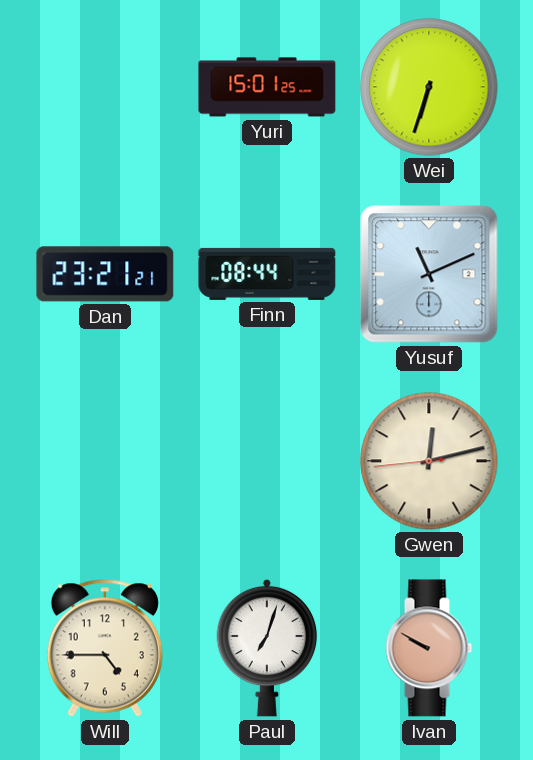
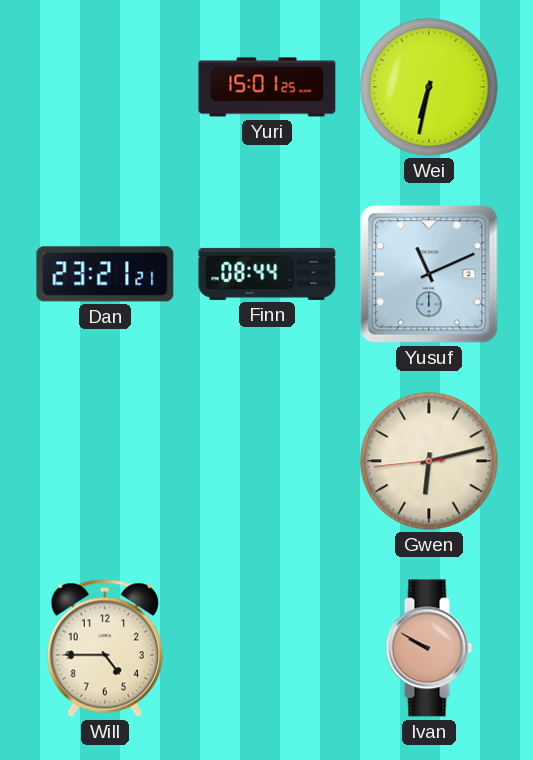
Wei: 6:33 -> 6:32
Gwen: 12:12 -> 6:12
Paul: 7:03 -> none
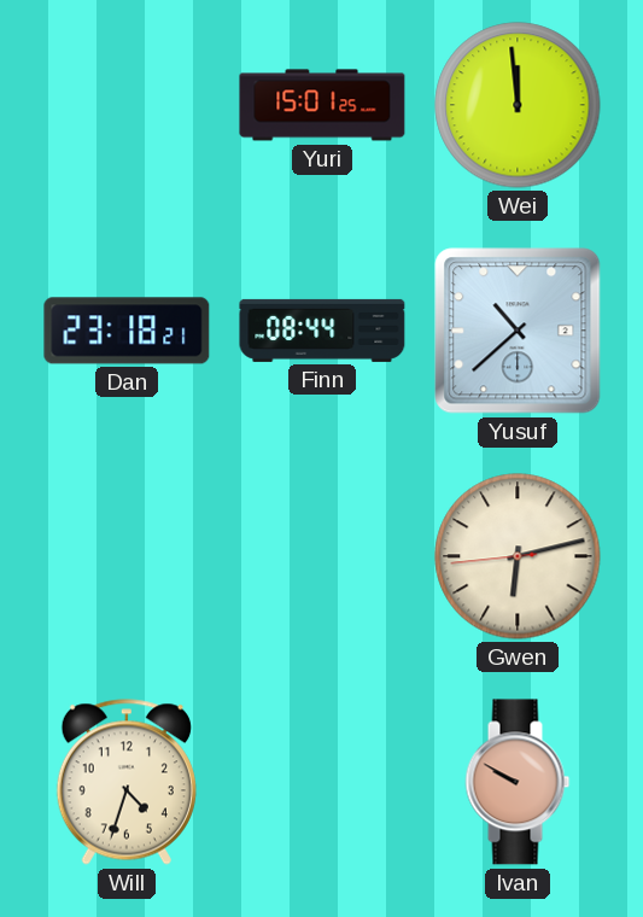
Wei: 6:32 -> 11:59
Dan: 23:21 -> 23:18
Yusuf: 11:11 -> 10:38
Will: 4:45 -> 4:33
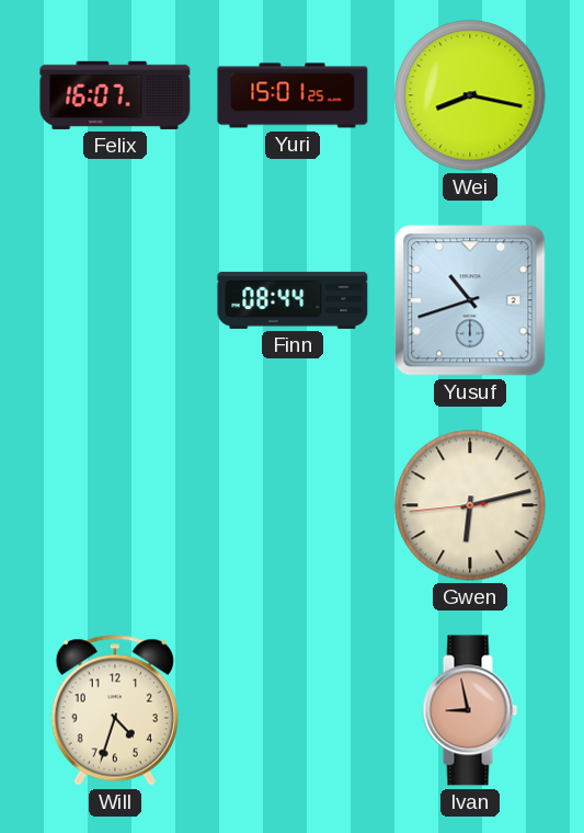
Felix: none -> 16:07
Wei: 11:59 -> 8:17
Dan: 23:18 -> none
Yusuf: 10:38 -> 10:42
Ivan: 9:50 -> 8:58
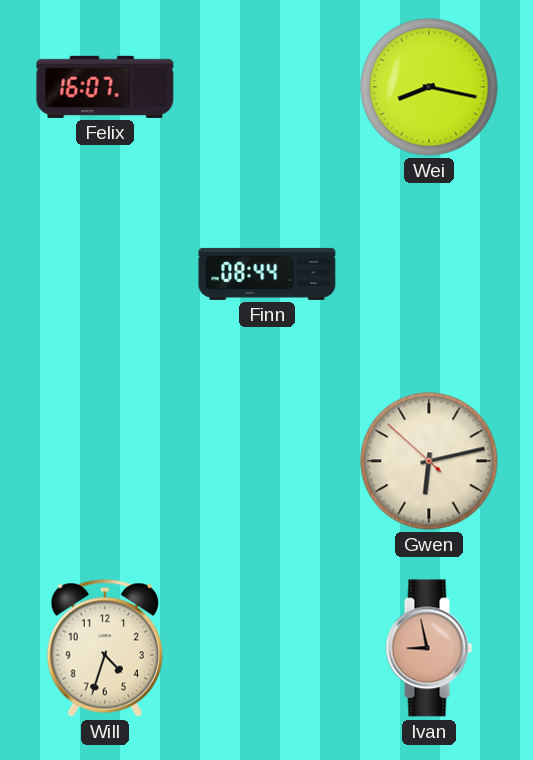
Yuri: 15:01 -> none
Yusuf: 10:42 -> none
Gwen: 6:12:44 -> 6:12:52
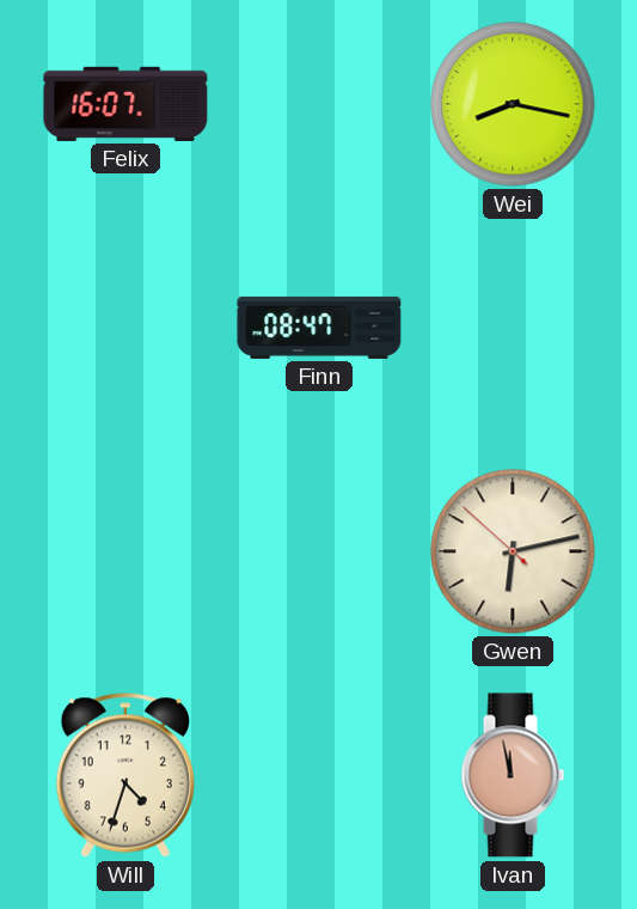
Finn: 08:44 -> 08:47
Ivan: 8:58 -> 11:58
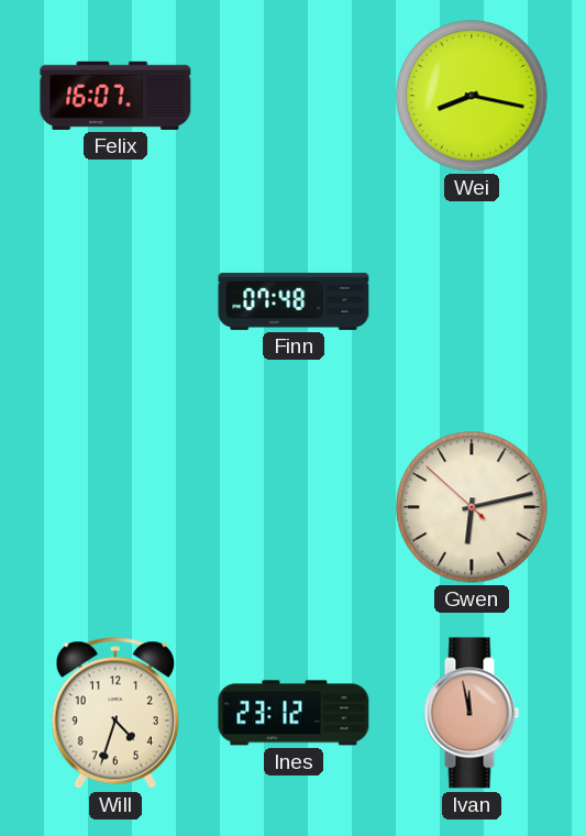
Finn: 08:47 -> 07:48
Ines: none -> 23:12
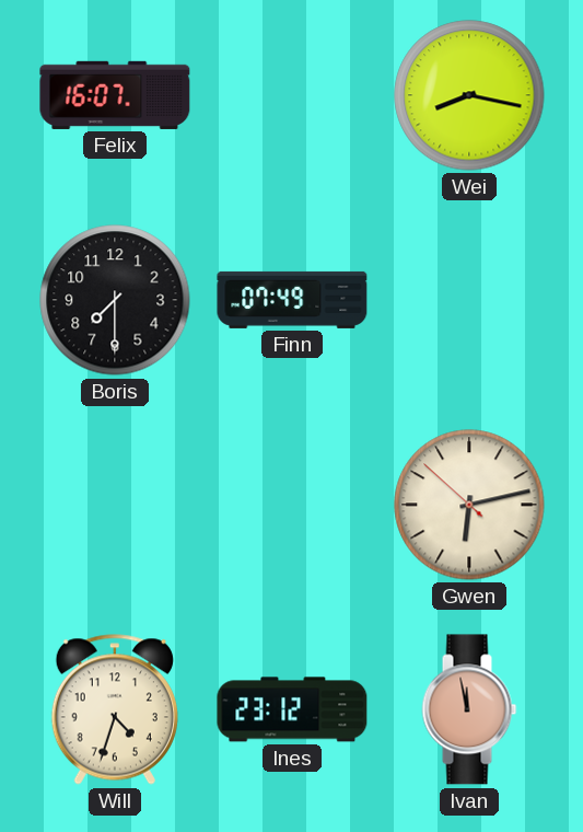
Boris: none -> 7:30
Finn: 07:48 -> 07:49
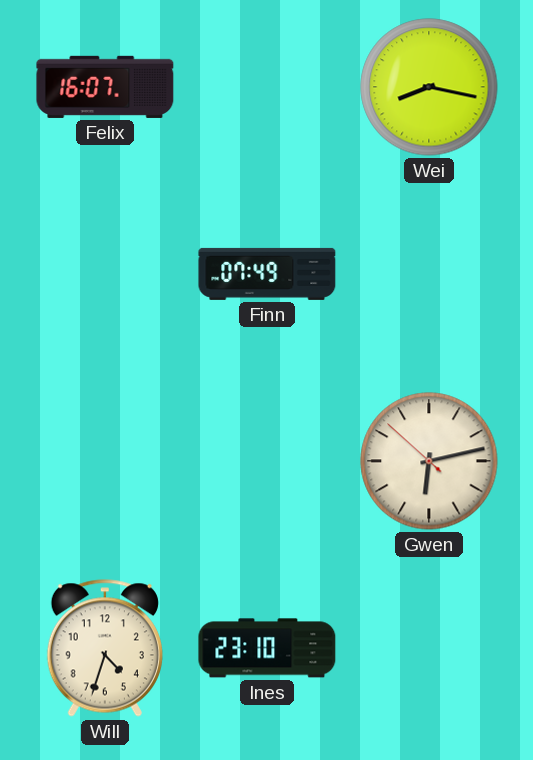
Boris: 7:30 -> none
Ines: 23:12 -> 23:10
Ivan: 11:58 -> none
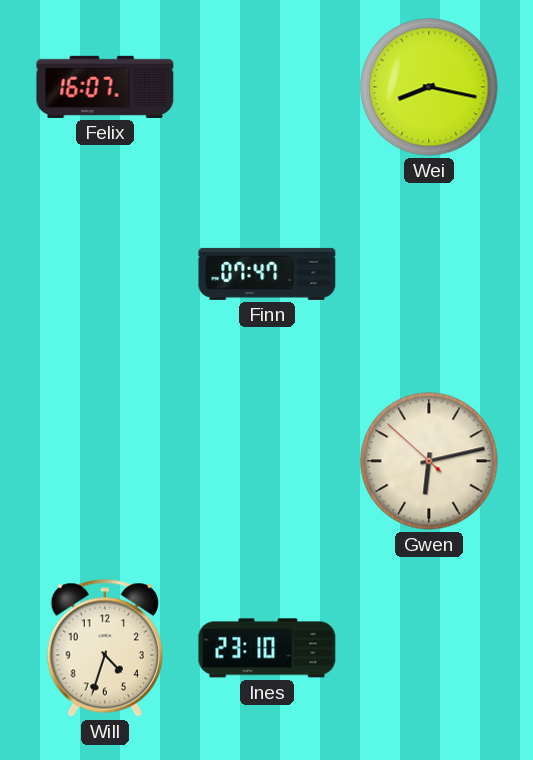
Finn: 07:49 -> 07:47
